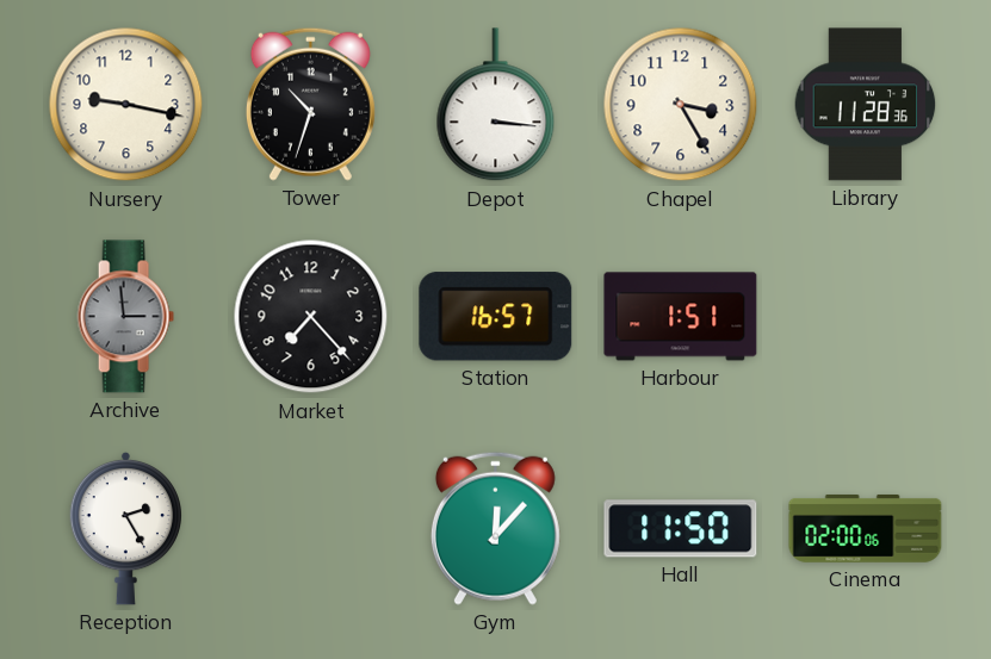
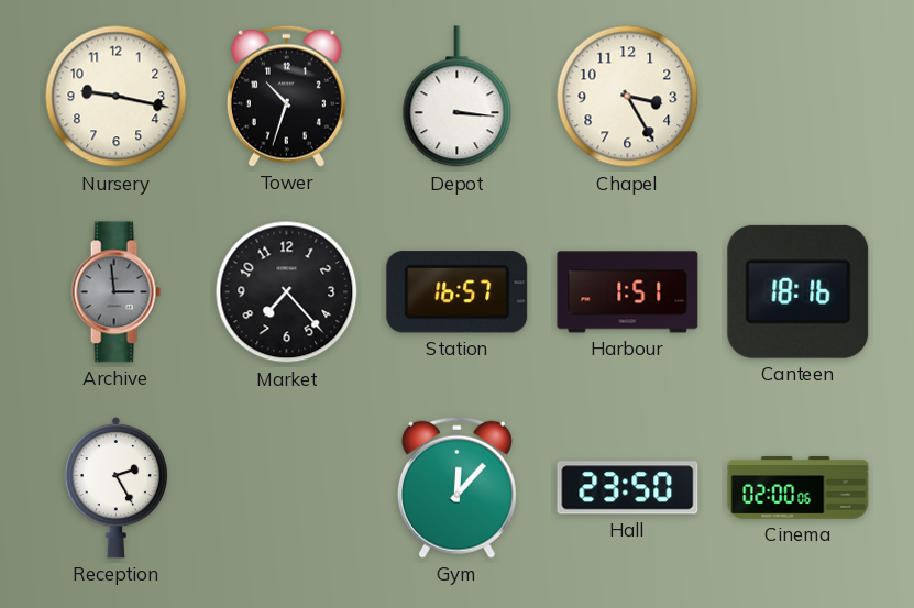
Library: 11:28 -> none
Canteen: none -> 18:16
Hall: 11:50 -> 23:50
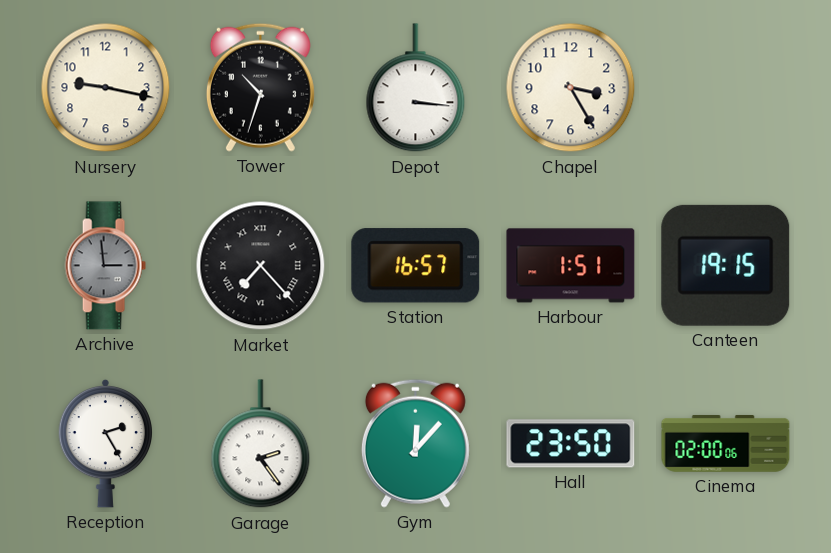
Market numerals: Arabic -> Roman
Canteen: 18:16 -> 19:15
Garage: none -> 2:24
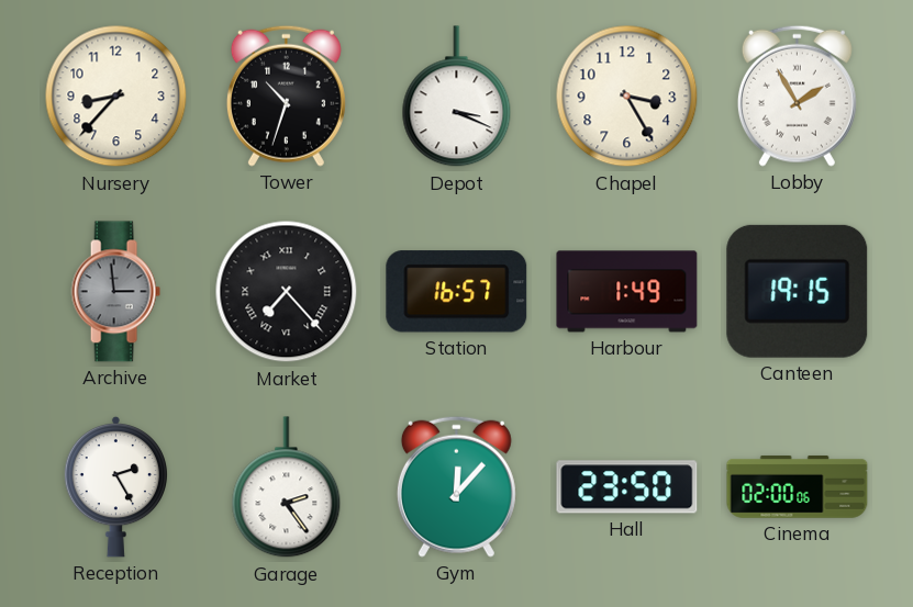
Nursery: 9:17 -> 8:37
Depot: 3:16 -> 3:19
Lobby: none -> 1:55
Harbour: 1:51 -> 1:49
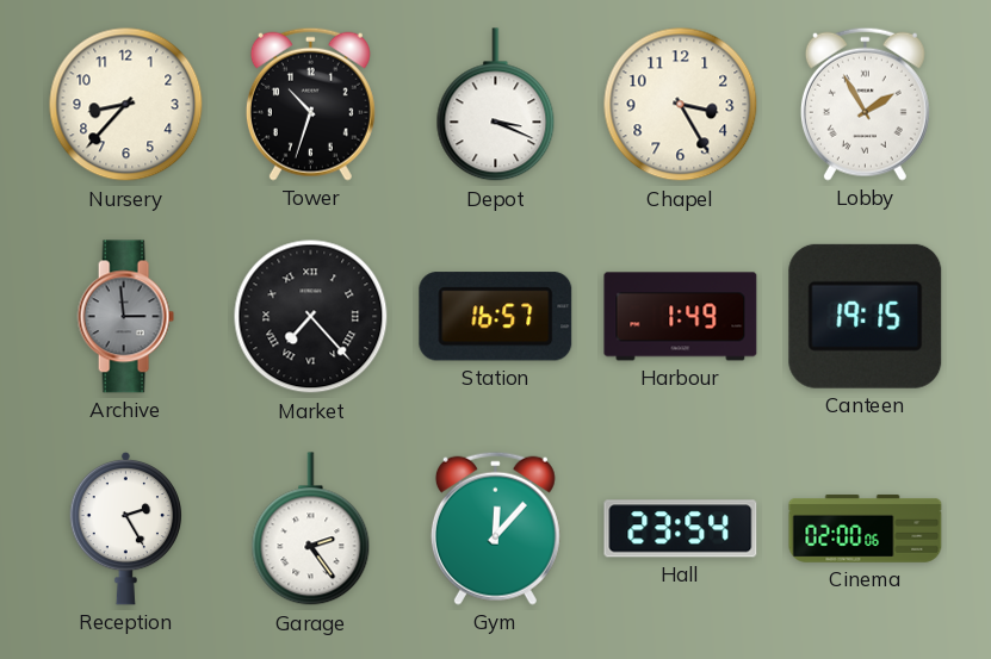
Hall: 23:50 -> 23:54
